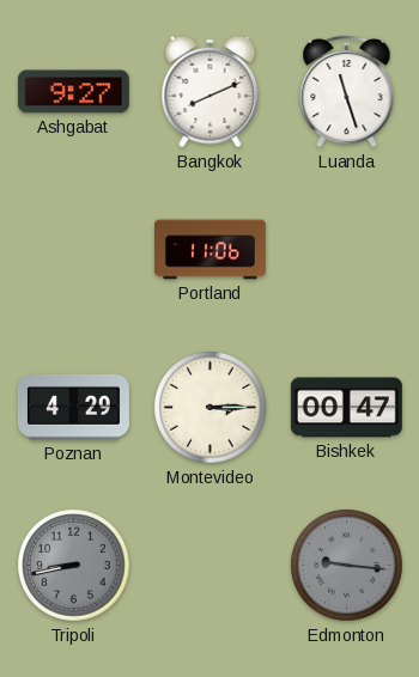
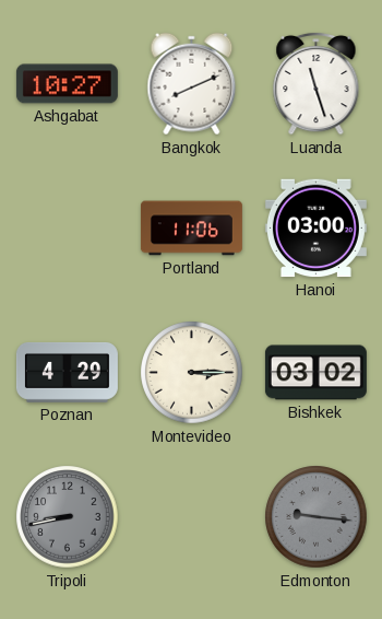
Ashgabat: 9:27 -> 10:27
Hanoi: none -> 03:00
Bishkek: 00:47 -> 03:02
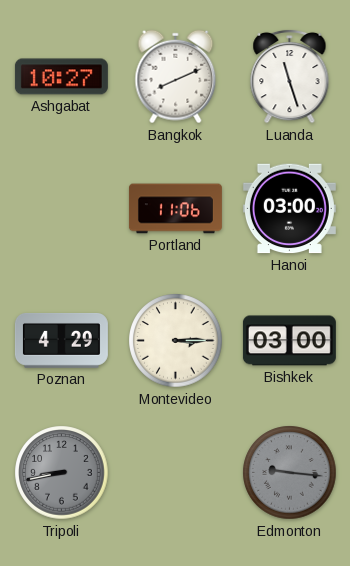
Bishkek: 03:02 -> 03:00
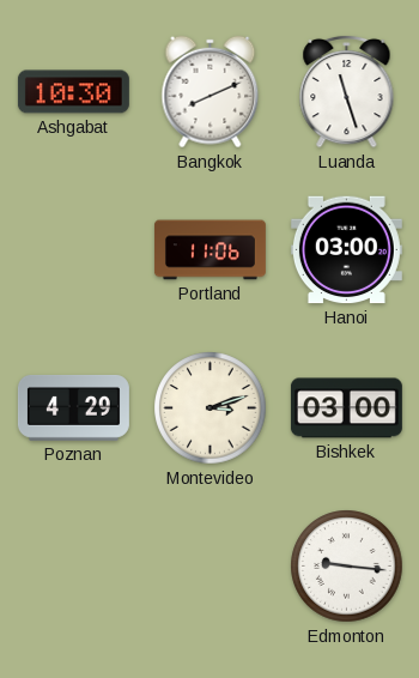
Ashgabat: 10:27 -> 10:30
Montevideo: 3:15 -> 3:12
Tripoli: 8:43 -> none
Edmonton dial: grey -> white
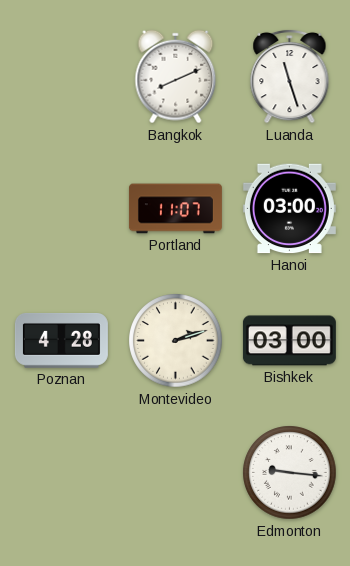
Ashgabat: 10:30 -> none
Portland: 11:06 -> 11:07
Poznan: 4:29 -> 4:28
Montevideo: 3:12 -> 2:12
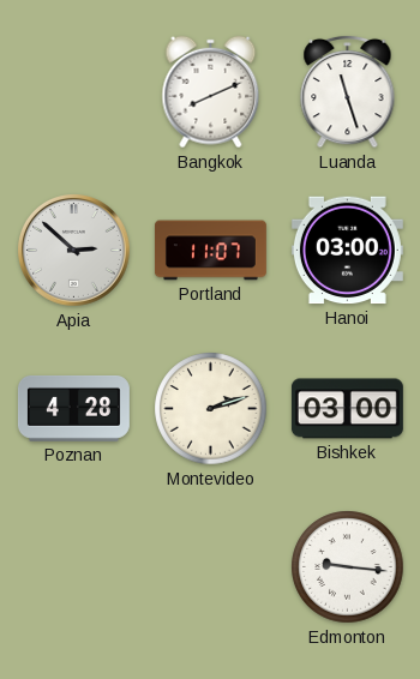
Apia: none -> 2:52
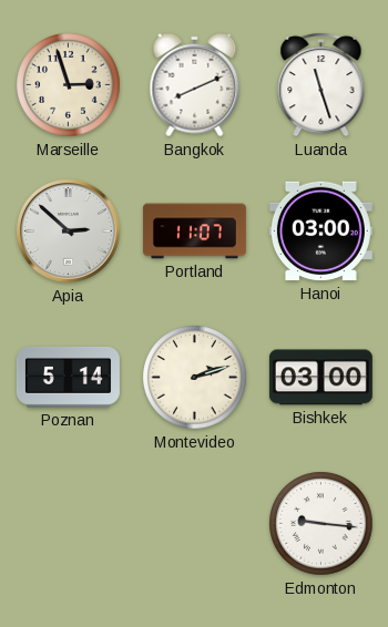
Marseille: none -> 2:57
Poznan: 4:28 -> 5:14
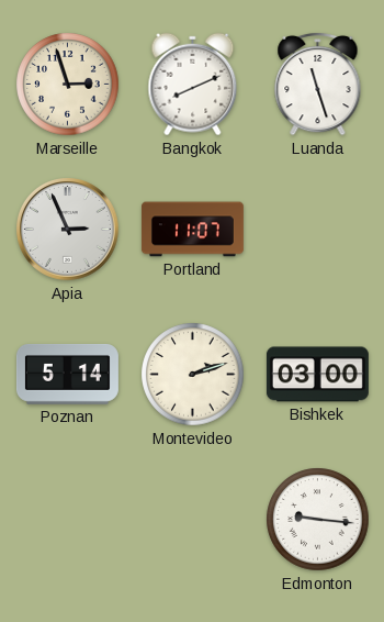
Apia: 2:52 -> 2:56
Hanoi: 03:00 -> none
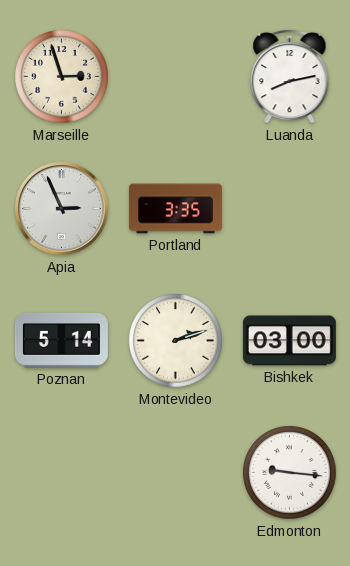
Bangkok: 8:11 -> none
Luanda: 11:27 -> 8:13
Portland: 11:07 -> 3:35
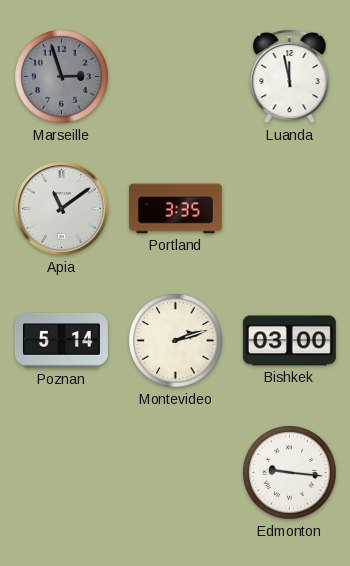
Marseille dial: cream -> grey
Luanda: 8:13 -> 11:58
Apia: 2:56 -> 11:09
